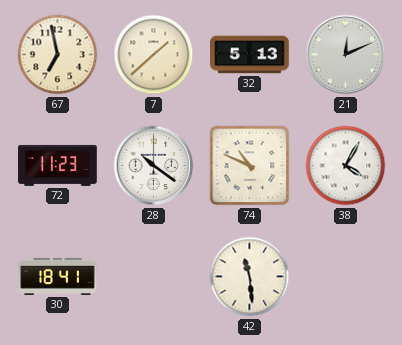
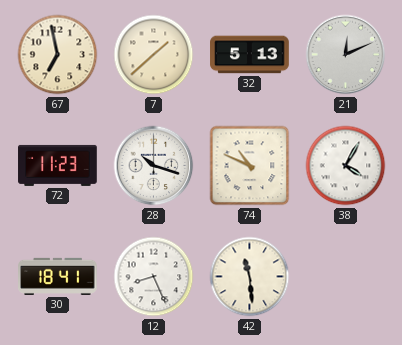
28: 10:21 -> 10:18
12: none -> 8:26
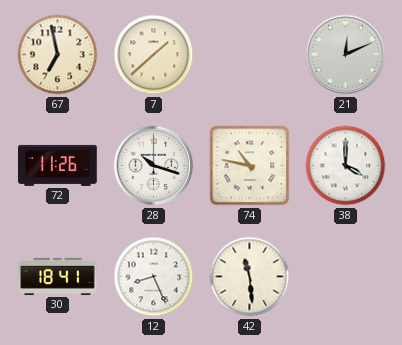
32: 5:13 -> none
72: 11:23 -> 11:26
74: 10:49 -> 10:47
38: 4:05 -> 4:00
